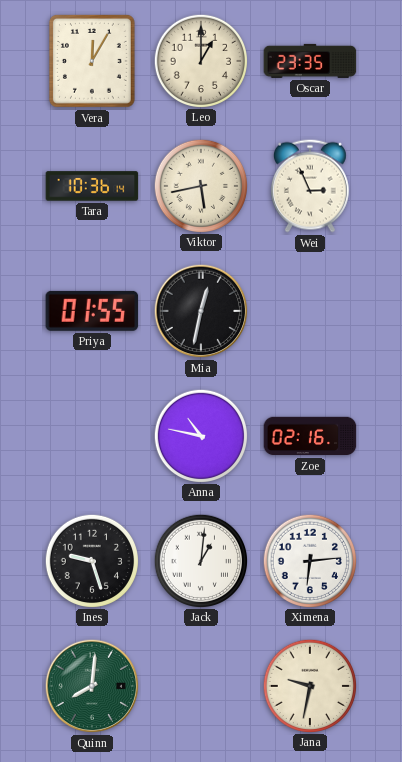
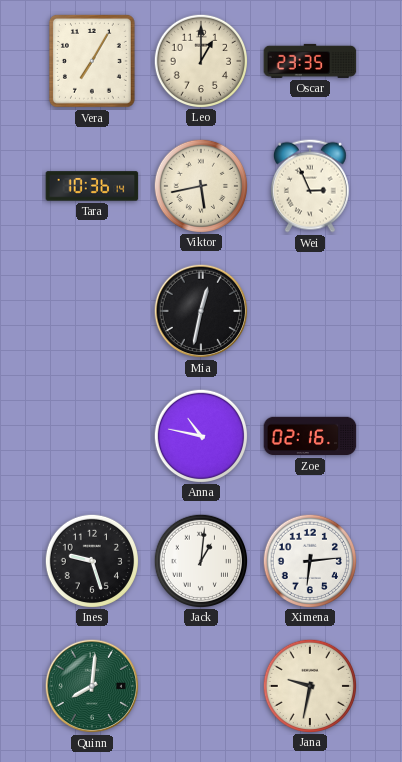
Vera: 12:05 -> 7:05
Priya: 01:55 -> none
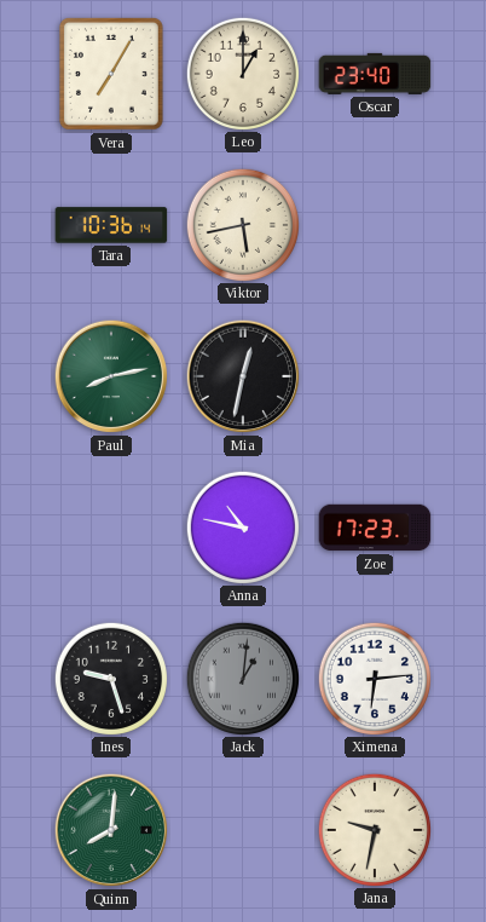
Oscar: 23:35 -> 23:40
Wei: 2:56 -> none
Paul: none -> 8:13
Zoe: 02:16 -> 17:23
Jack dial: white -> grey
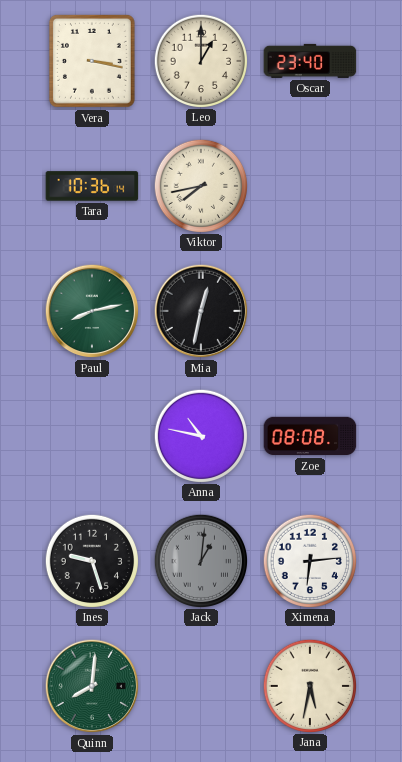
Vera: 7:05 -> 3:17
Viktor: 5:43 -> 7:43
Zoe: 17:23 -> 08:08
Jana: 9:32 -> 5:32
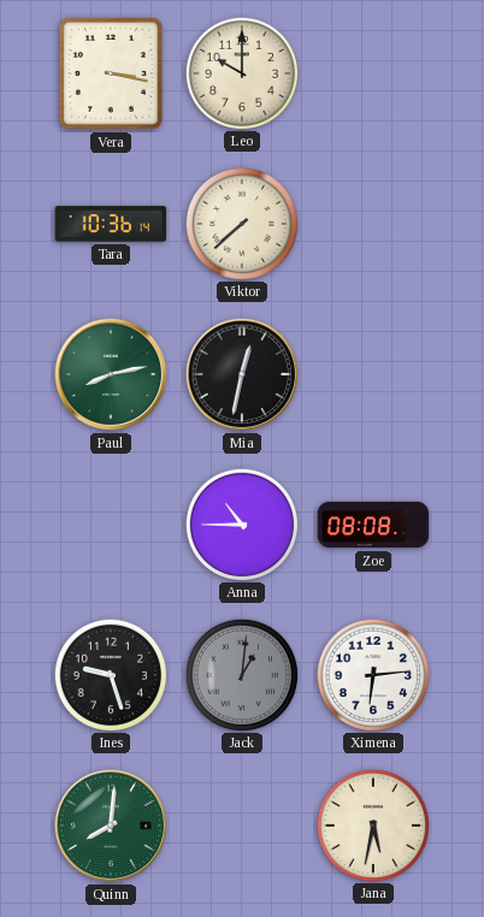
Leo: 1:00 -> 10:00
Oscar: 23:40 -> none
Viktor: 7:43 -> 7:38
Anna: 10:47 -> 10:45
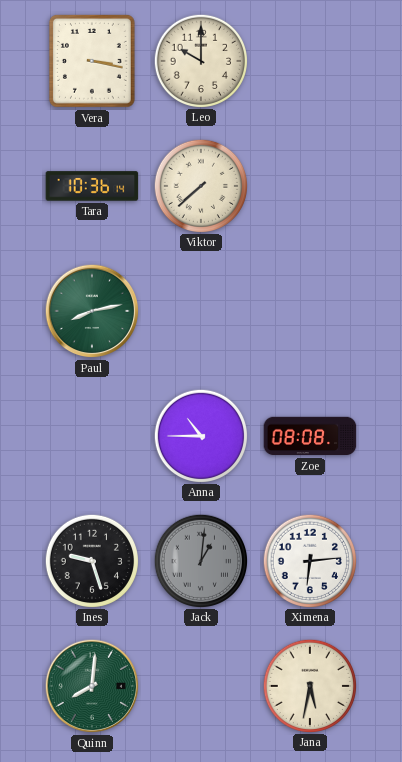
Mia: 12:32 -> none
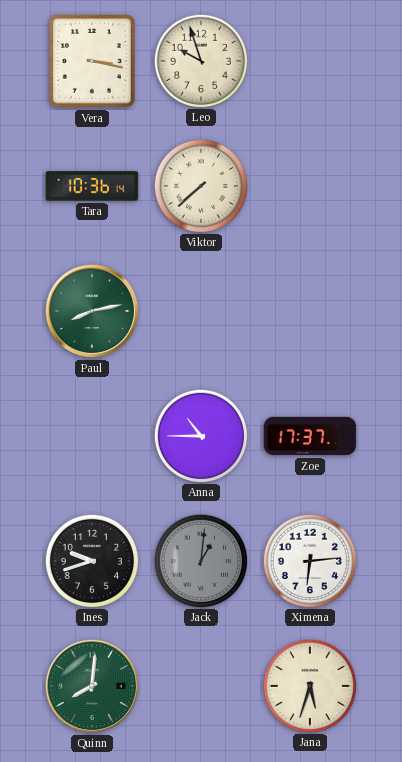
Leo: 10:00 -> 9:57
Zoe: 08:08 -> 17:37
Ines: 9:27 -> 9:42
Jana: 5:32 -> 5:33
